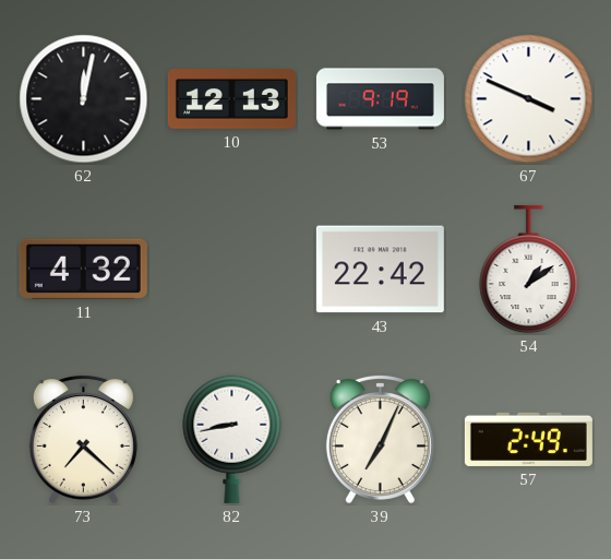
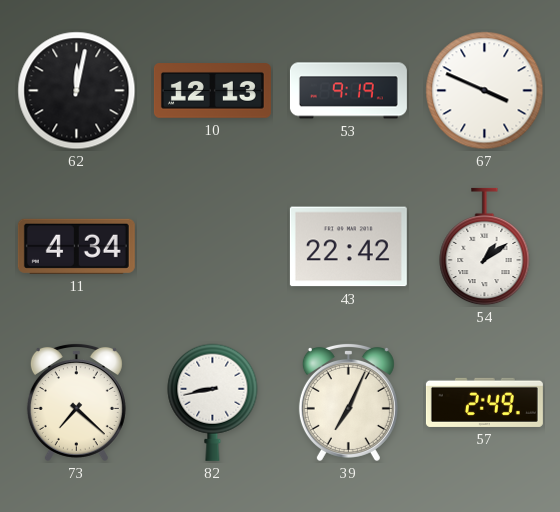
11: 4:32 -> 4:34
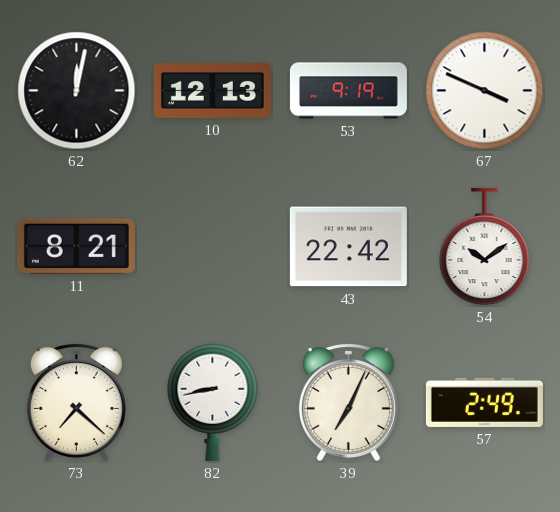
11: 4:34 -> 8:21
54: 1:09 -> 10:09
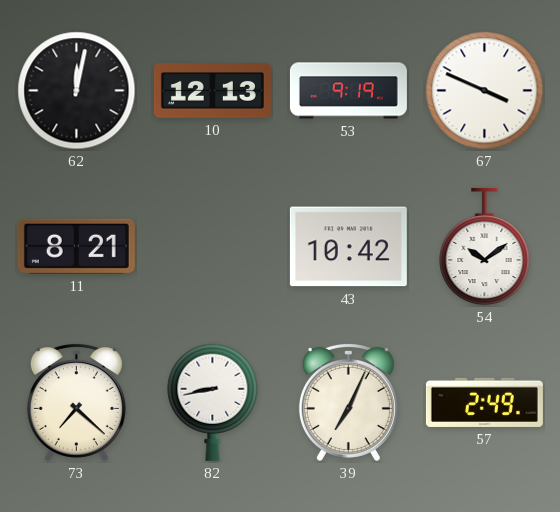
43: 22:42 -> 10:42
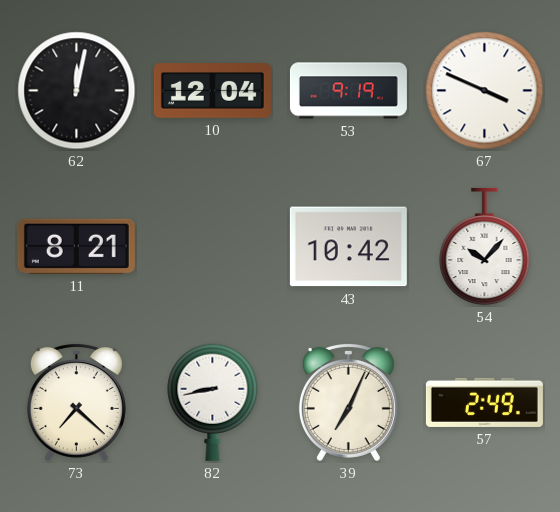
10: 12:13 -> 12:04
54: 10:09 -> 10:07
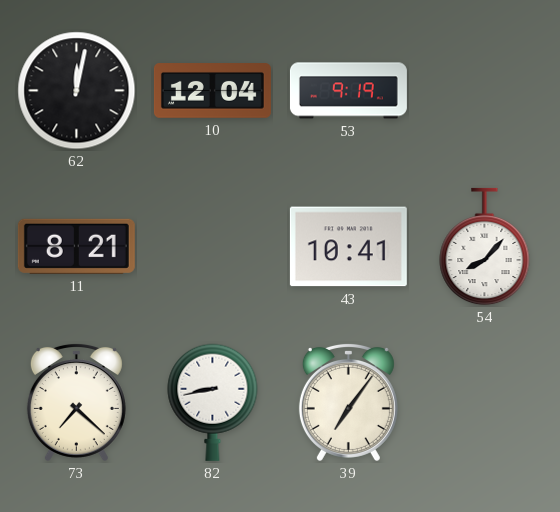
67: 3:49 -> none
43: 10:42 -> 10:41
54: 10:07 -> 8:07
39: 7:04 -> 7:06
57: 2:49 -> none
